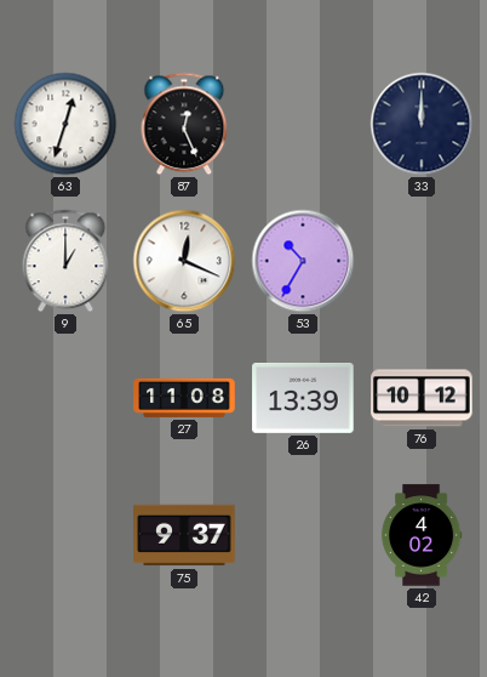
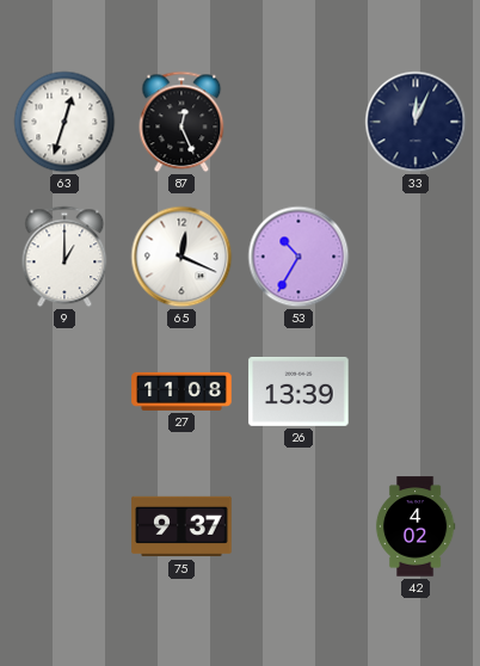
33: 12:00 -> 12:04
76: 10:12 -> none
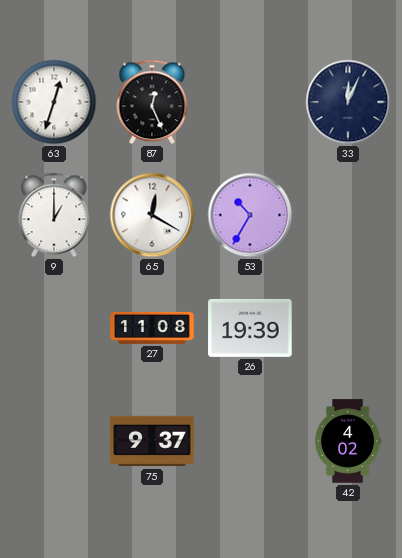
65: 12:19 -> 12:20
26: 13:39 -> 19:39
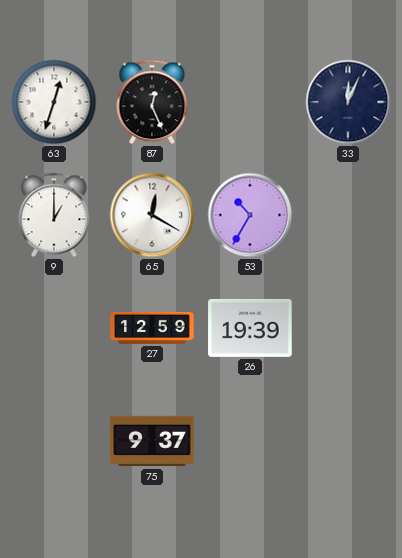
27: 11:08 -> 12:59
42: 4:02 -> none
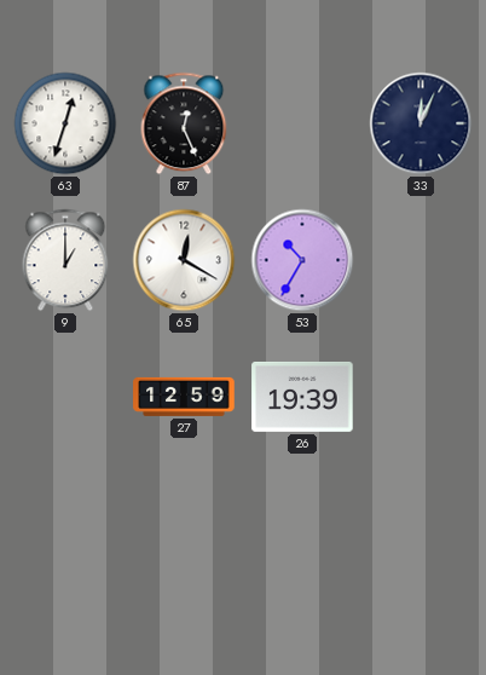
75: 9:37 -> none
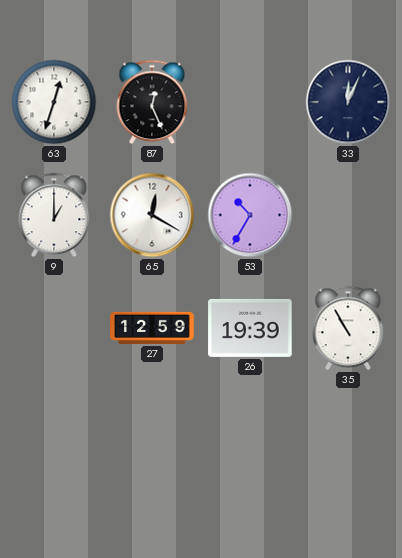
35: none -> 10:55
